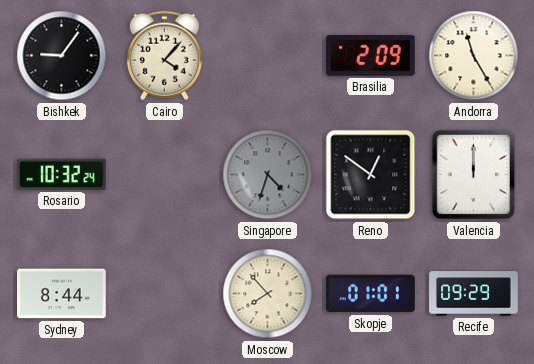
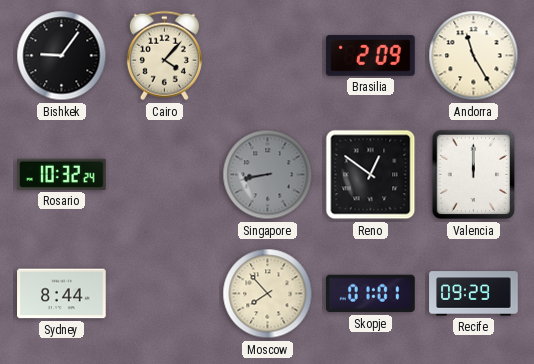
Singapore: 4:33 -> 8:43
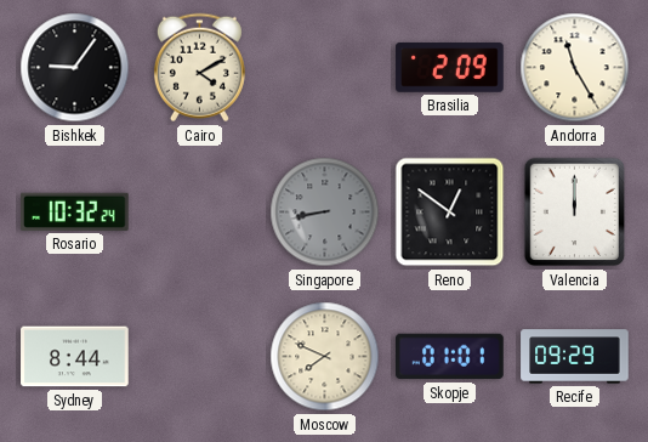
Cairo: 4:07 -> 4:10
Moscow: 7:53 -> 7:49
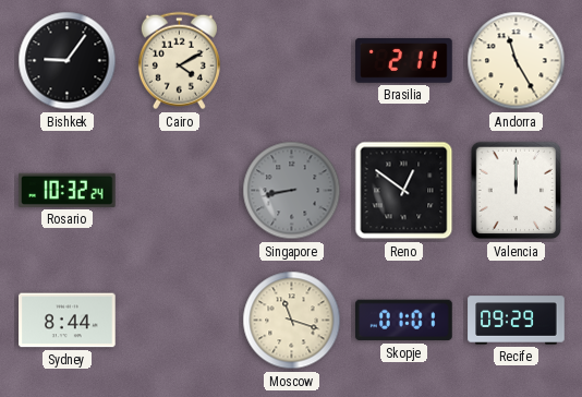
Brasilia: 2:09 -> 2:11
Moscow: 7:49 -> 11:18
